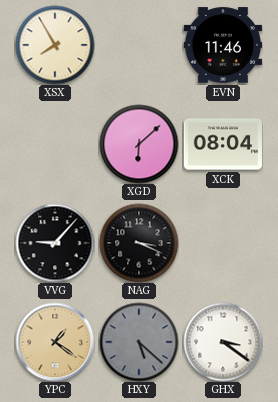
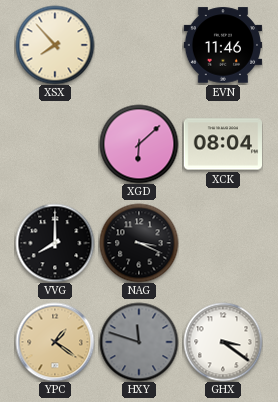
XSX: 7:55 -> 7:53
VVG: 9:07 -> 8:00
HXY: 5:22 -> 11:48
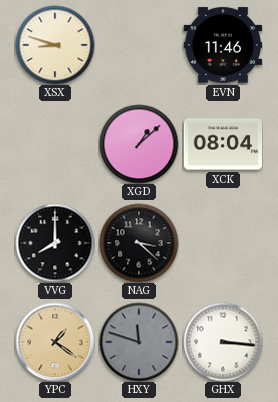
XSX: 7:53 -> 8:48
XGD: 6:08 -> 1:08
NAG: 3:19 -> 3:22
GHX: 3:21 -> 3:16
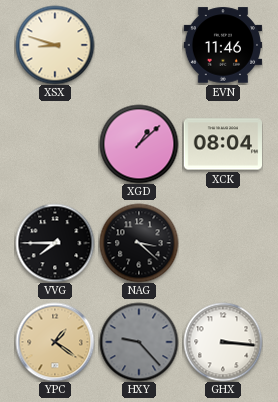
VVG: 8:00 -> 7:45
HXY: 11:48 -> 9:23
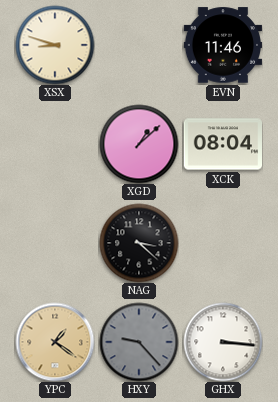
VVG: 7:45 -> none
